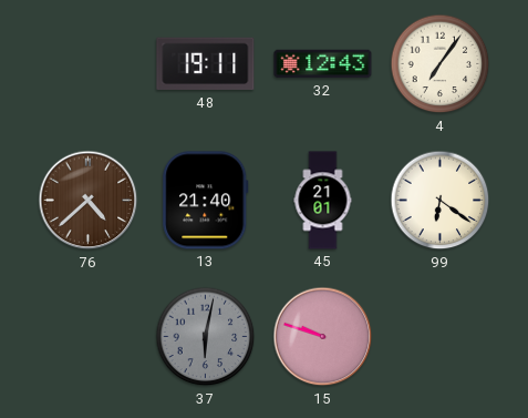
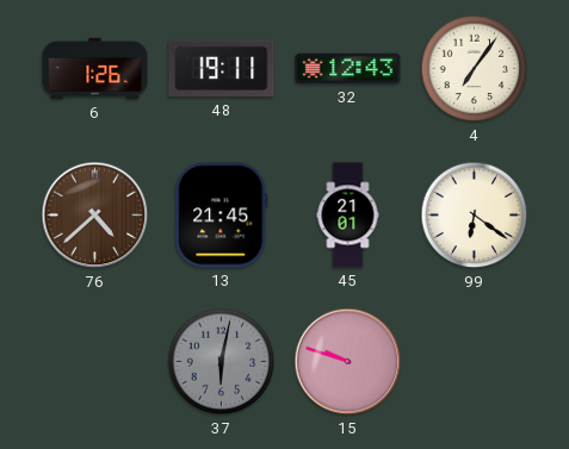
6: none -> 1:26
13: 21:40 -> 21:45
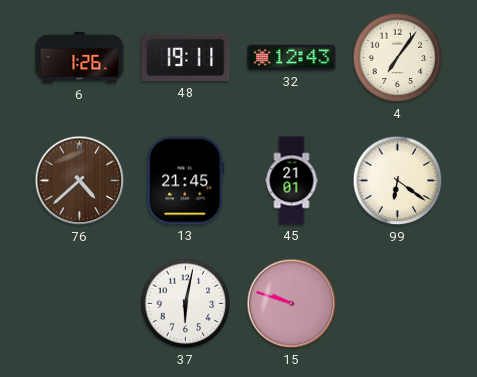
37 dial: grey -> white
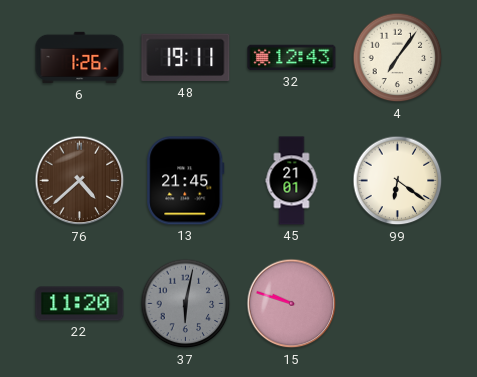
22: none -> 11:20
37 dial: white -> grey
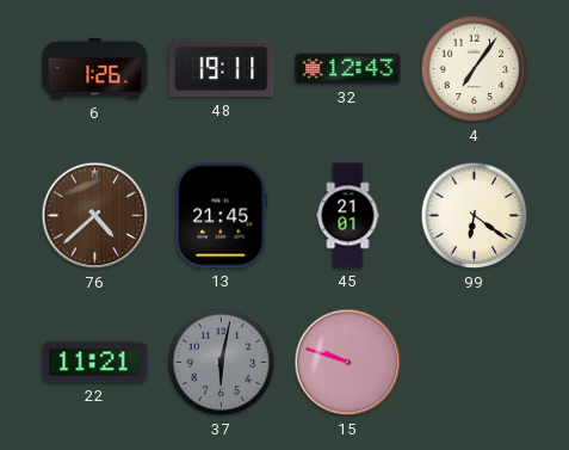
22: 11:20 -> 11:21
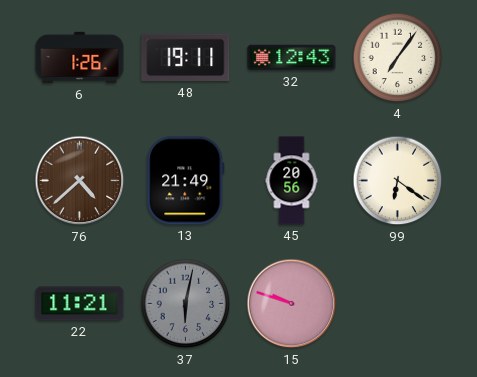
13: 21:45 -> 21:49
45: 21:01 -> 20:56
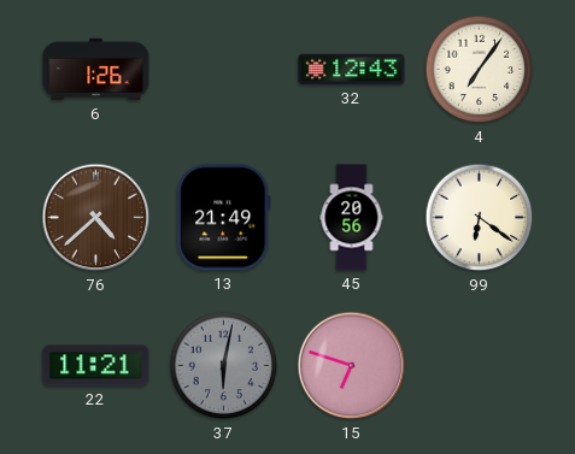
48: 19:11 -> none
15: 9:48 -> 6:48
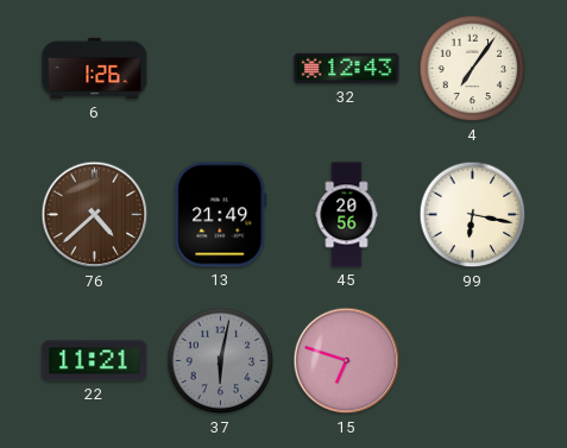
99: 6:21 -> 6:17
